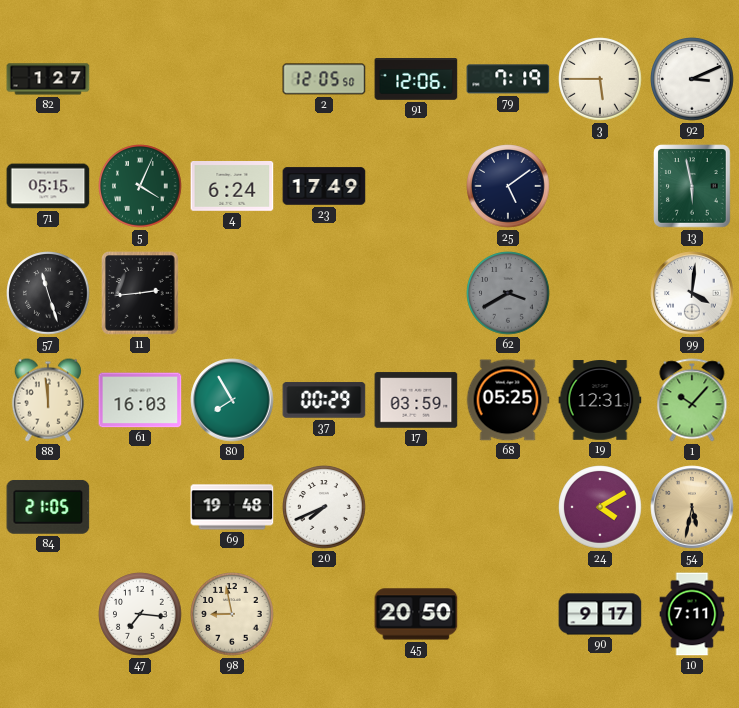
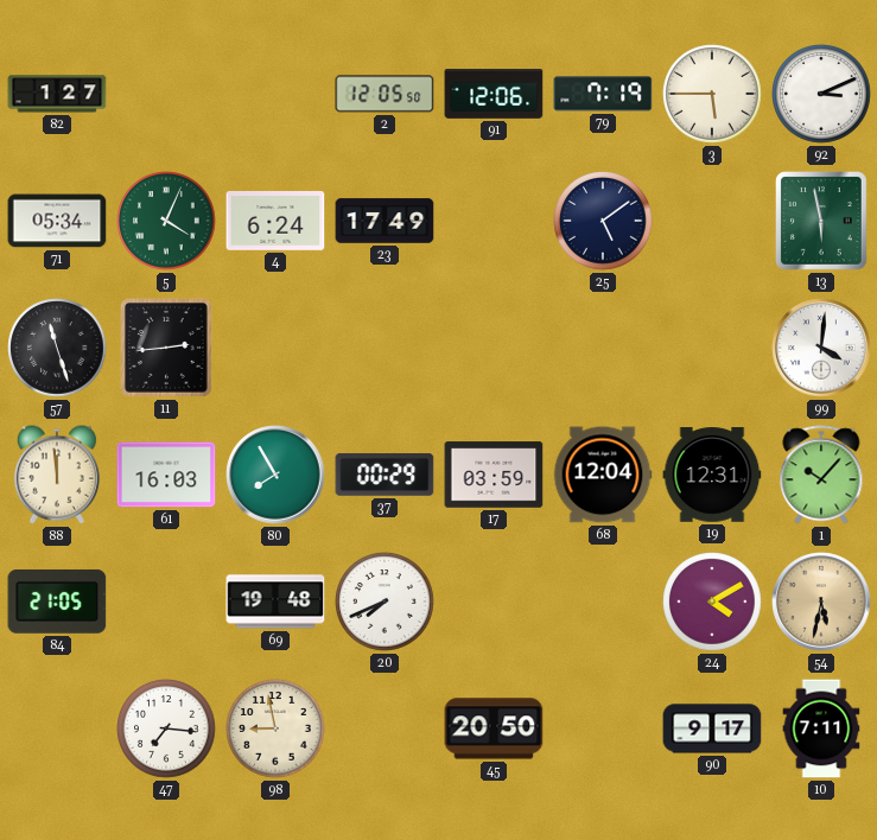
71: 05:15 -> 05:34
62: 3:40 -> none
68: 05:25 -> 12:04
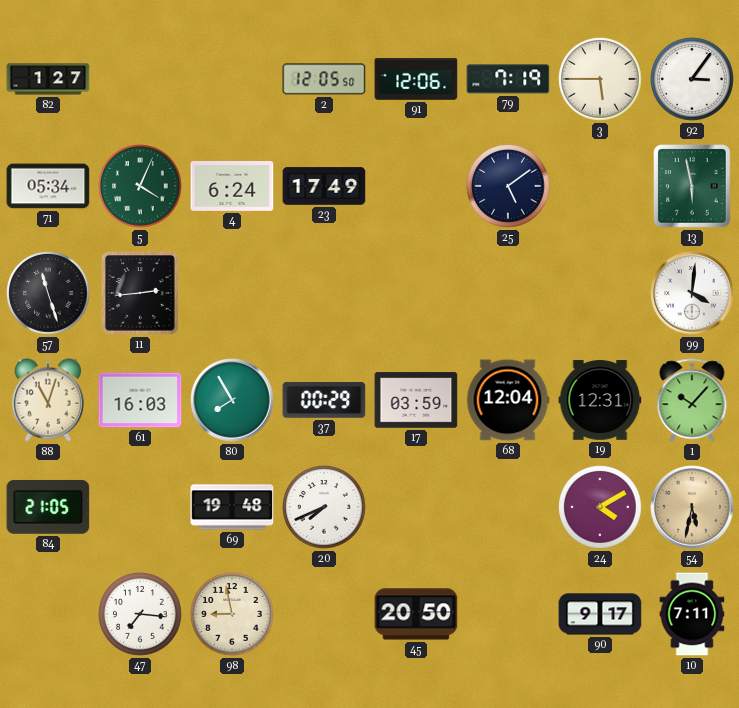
92: 3:11 -> 3:06
88: 11:59 -> 11:03
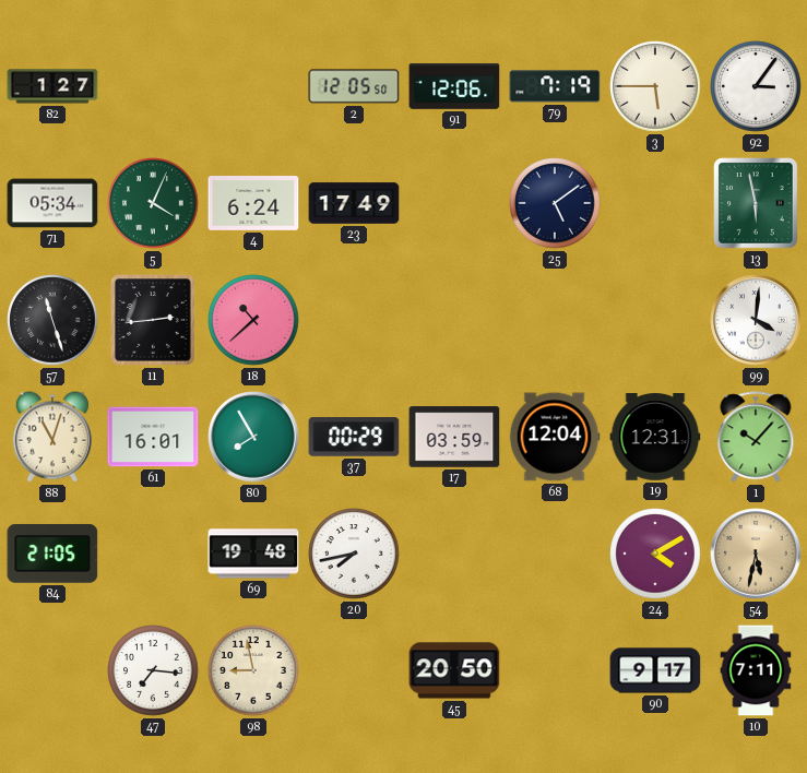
18: none -> 10:38
61: 16:03 -> 16:01
20: 7:41 -> 7:43
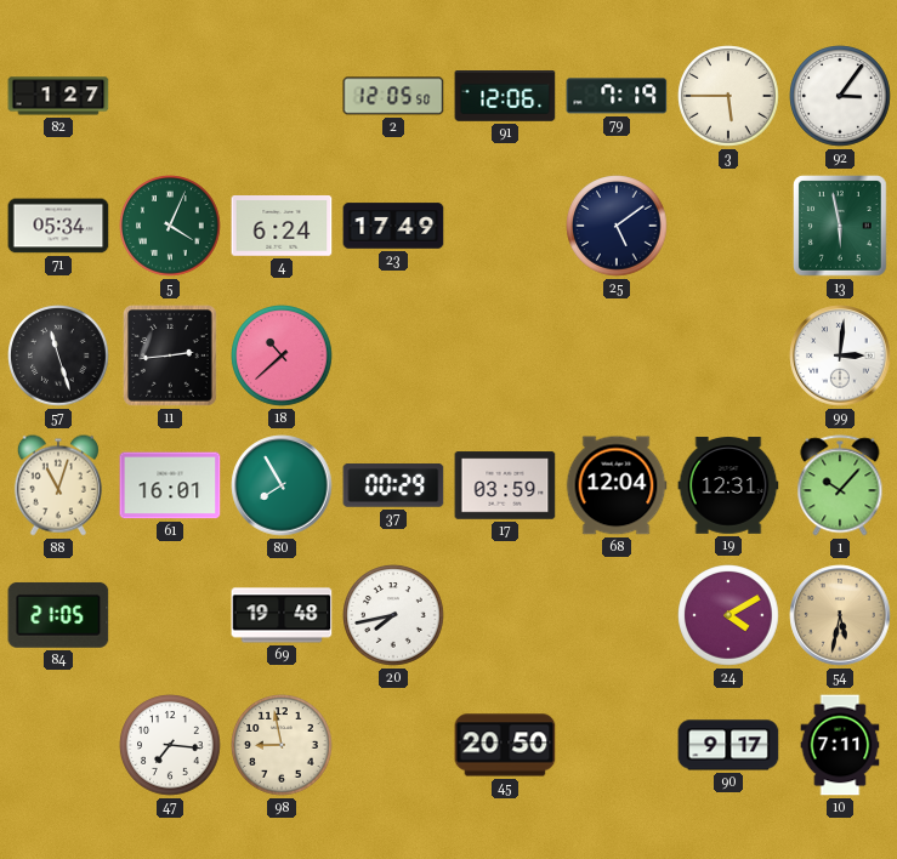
99: 4:01 -> 3:01
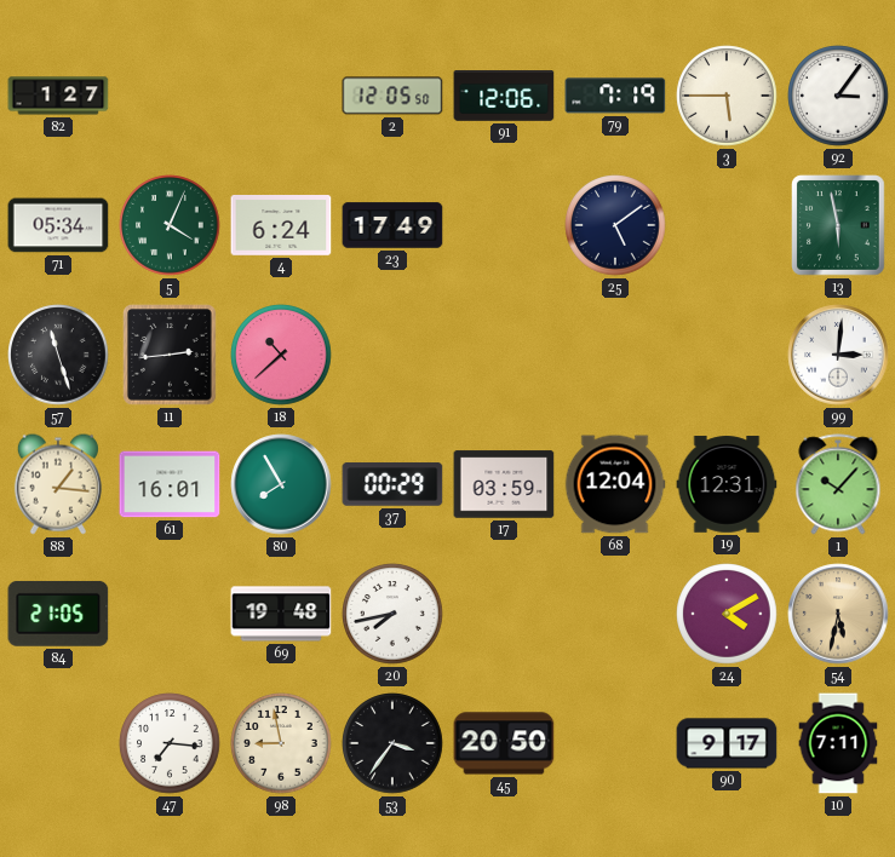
88: 11:03 -> 1:16
53: none -> 3:36
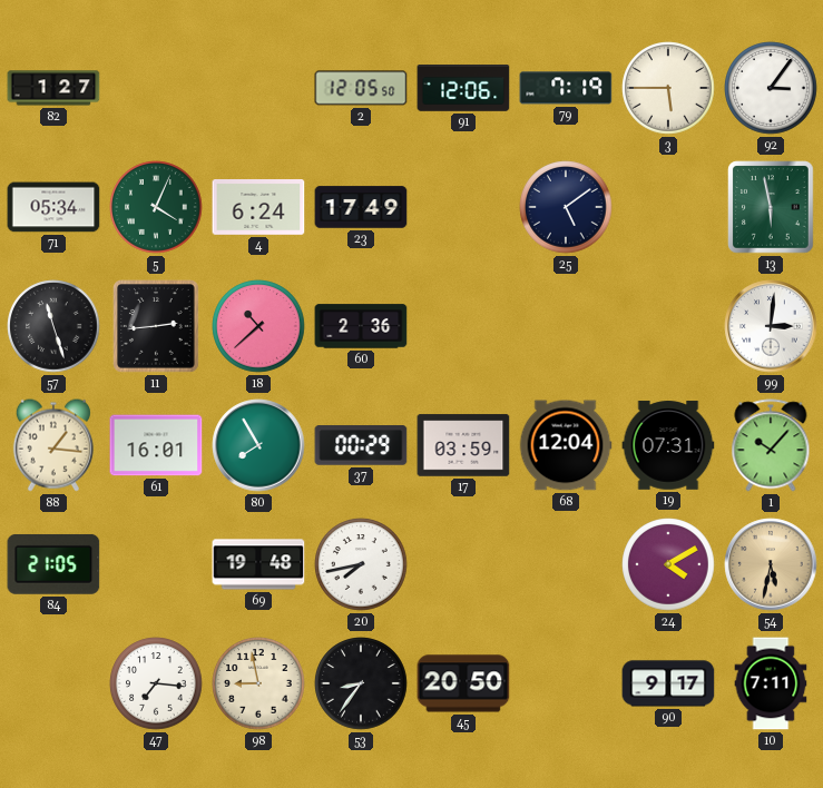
60: none -> 2:36
19: 12:31 -> 07:31
53: 3:36 -> 8:36
